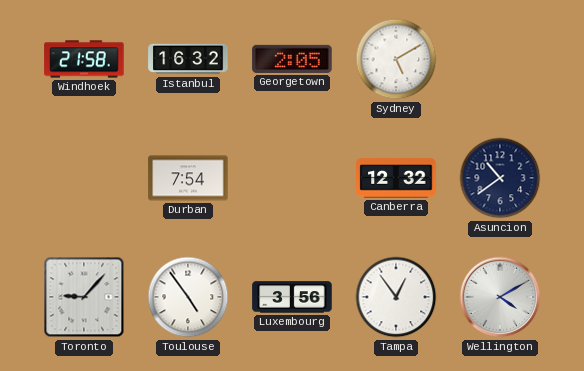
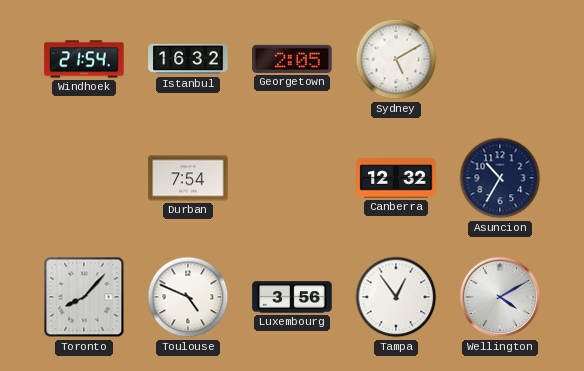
Windhoek: 21:58 -> 21:54
Asuncion: 10:39 -> 10:35
Toronto: 9:07 -> 8:07
Toulouse: 4:54 -> 4:49
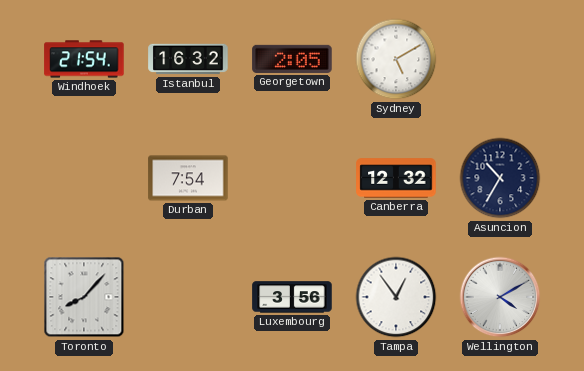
Toulouse: 4:49 -> none
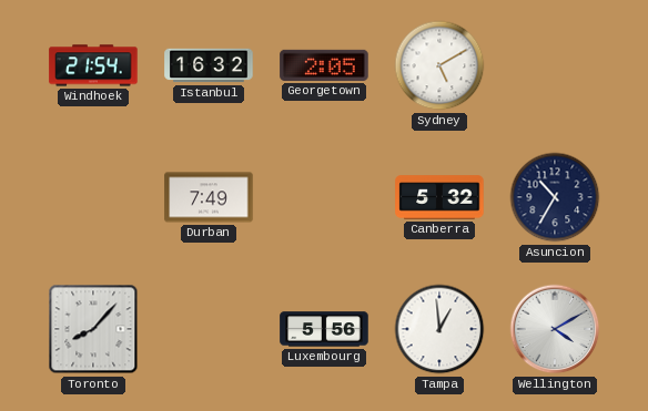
Durban: 7:54 -> 7:49
Canberra: 12:32 -> 5:32
Luxembourg: 3:56 -> 5:56
Tampa: 12:54 -> 12:59
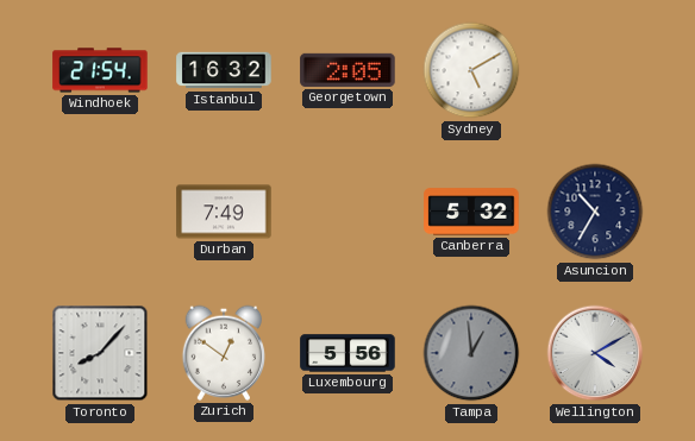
Zurich: none -> 12:51
Tampa dial: white -> grey
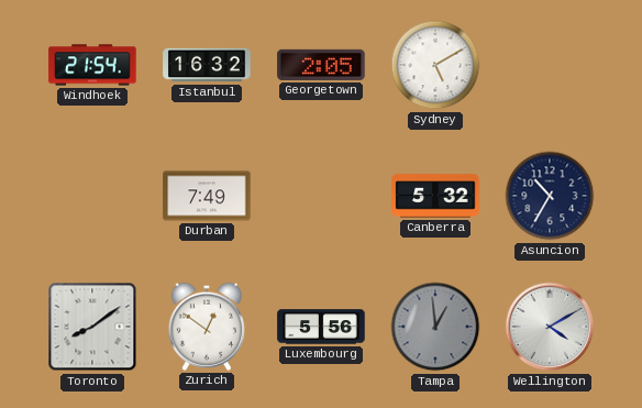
Toronto: 8:07 -> 8:09
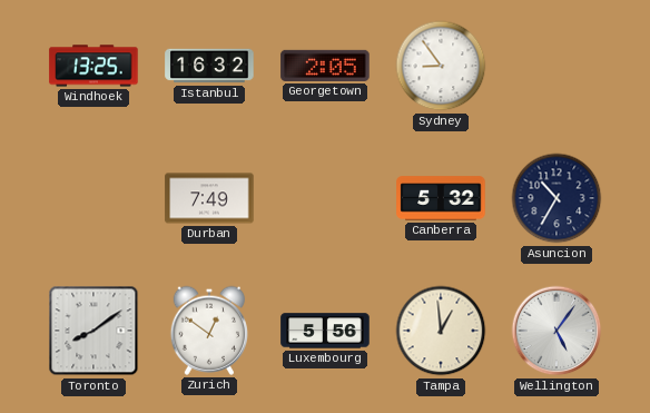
Windhoek: 21:54 -> 13:25
Sydney: 5:10 -> 8:54
Tampa dial: grey -> cream
Wellington: 4:10 -> 5:06
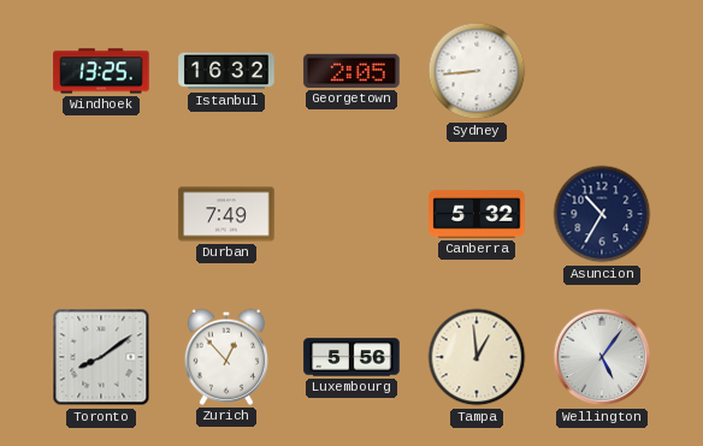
Sydney: 8:54 -> 8:44
Zurich: 12:51 -> 12:53
